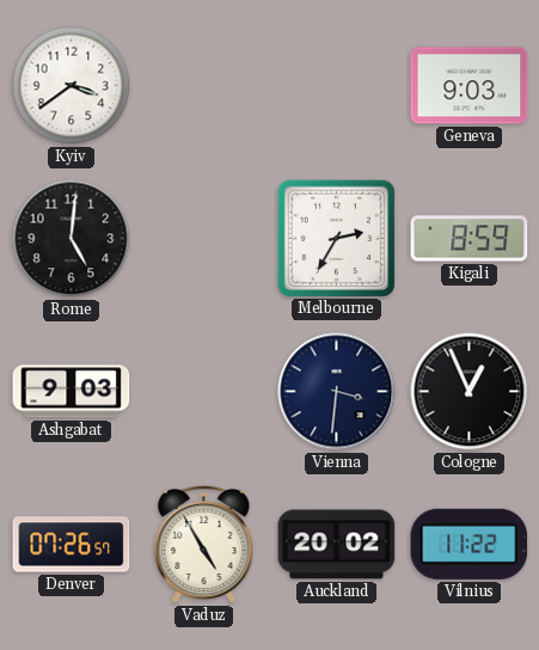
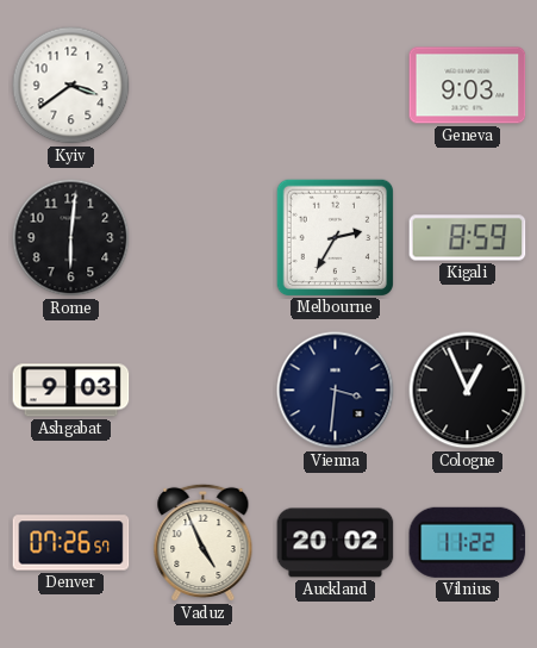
Rome: 5:01 -> 6:01
Vaduz: 4:55 -> 4:56
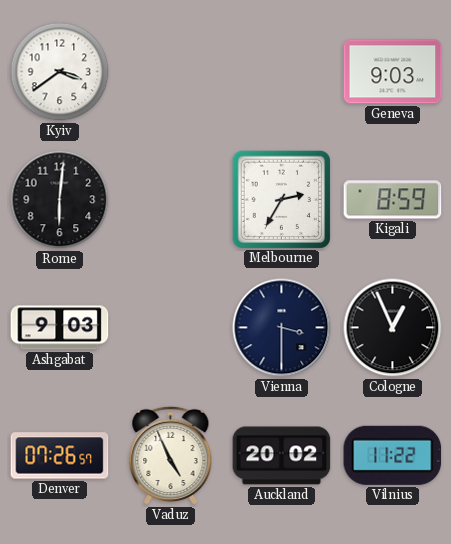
Vienna: 3:31 -> 3:30
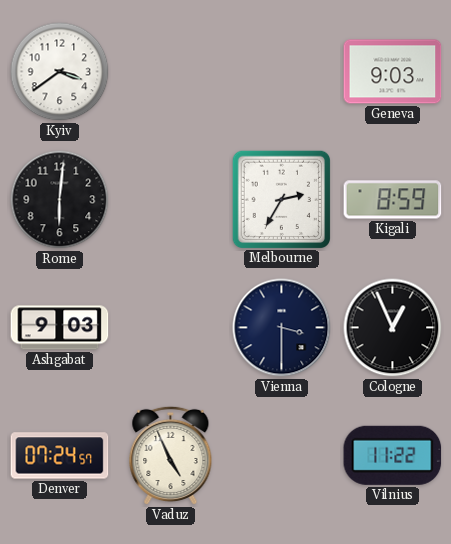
Denver: 07:26 -> 07:24
Auckland: 20:02 -> none
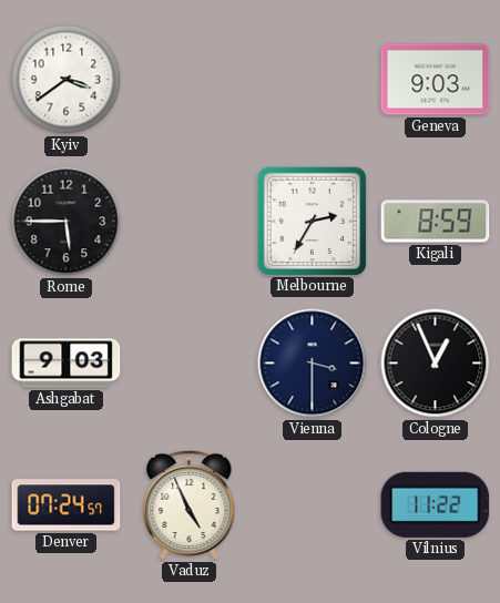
Rome: 6:01 -> 5:45
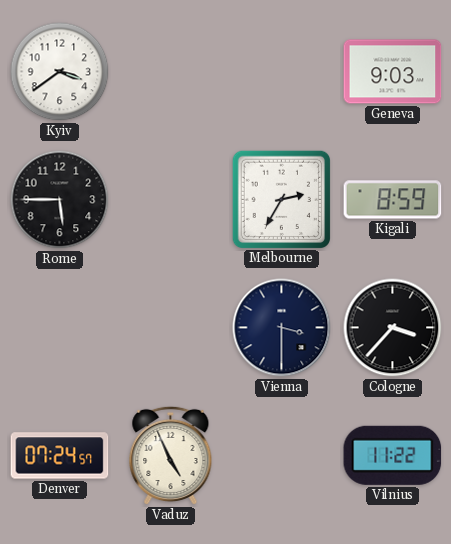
Ashgabat: 9:03 -> none
Cologne: 12:56 -> 3:37
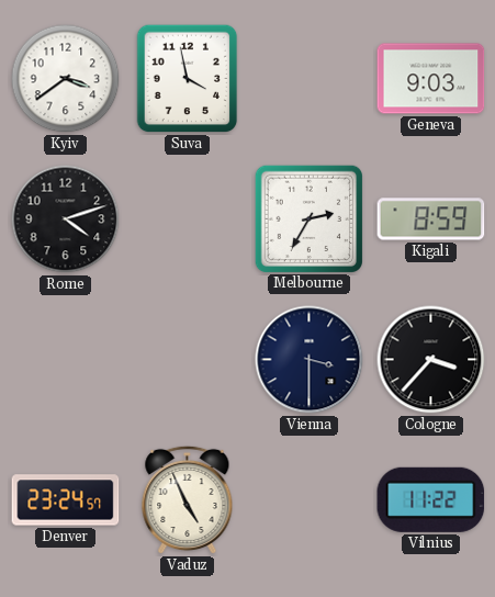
Suva: none -> 3:58
Rome: 5:45 -> 4:12
Denver: 07:24 -> 23:24
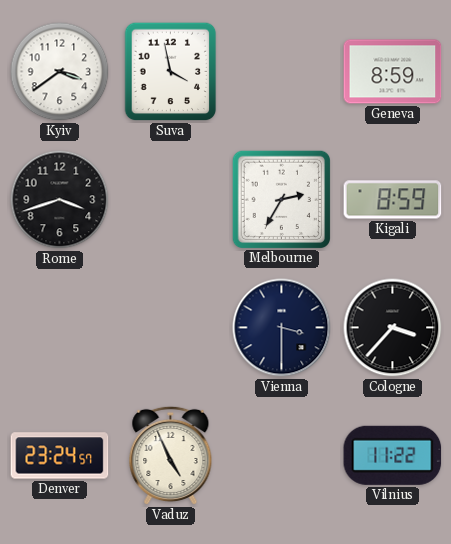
Geneva: 9:03 -> 8:59
Rome: 4:12 -> 3:42
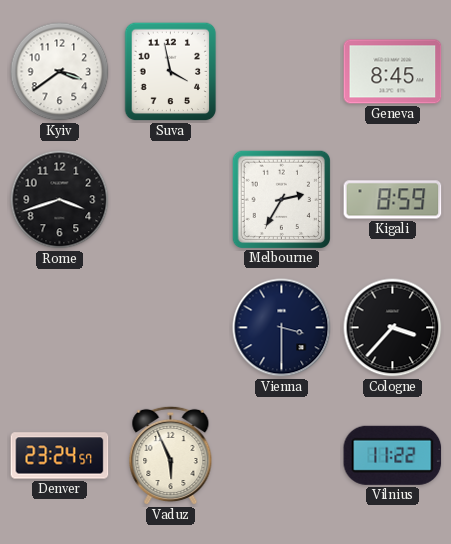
Geneva: 8:59 -> 8:45
Vaduz: 4:56 -> 5:56
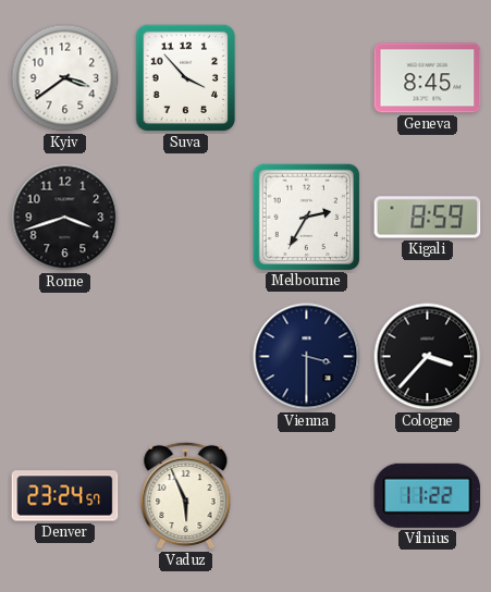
Suva: 3:58 -> 3:53
